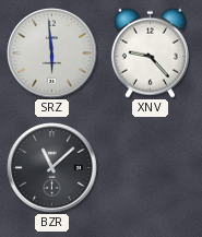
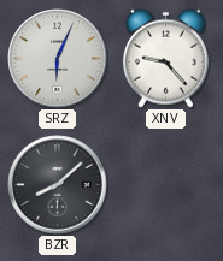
SRZ: 5:59 -> 6:04
BZR: 11:08 -> 8:08
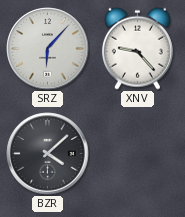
SRZ: 6:04 -> 6:07
BZR: 8:08 -> 4:08
